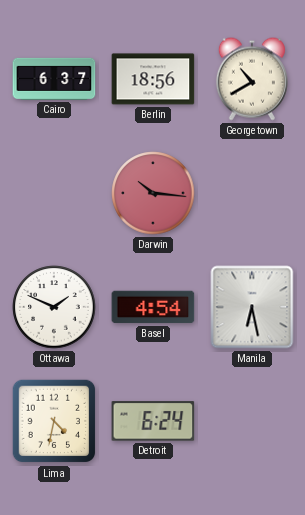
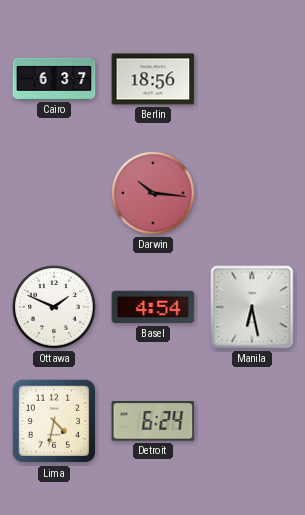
Georgetown: 10:40 -> none
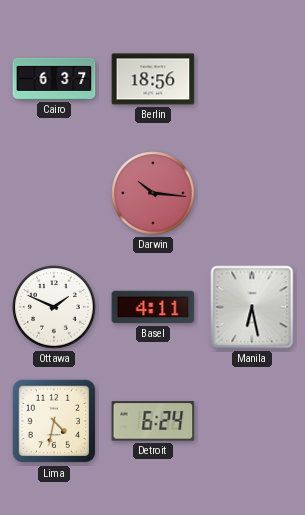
Basel: 4:54 -> 4:11
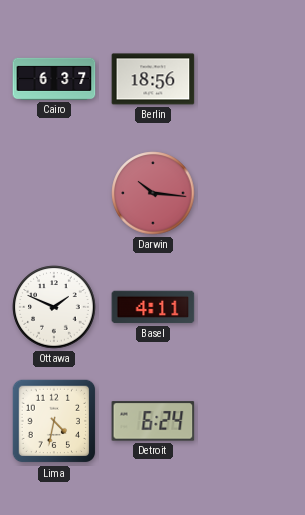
Manila: 6:28 -> none
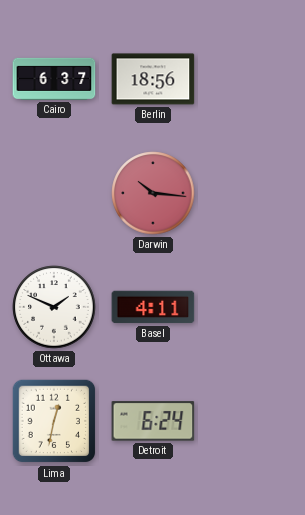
Lima: 4:32 -> 12:32
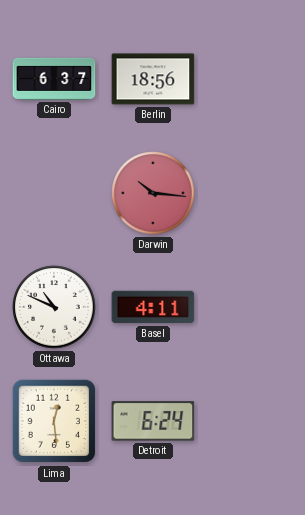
Ottawa: 1:49 -> 10:49
Lima: 12:32 -> 12:29
